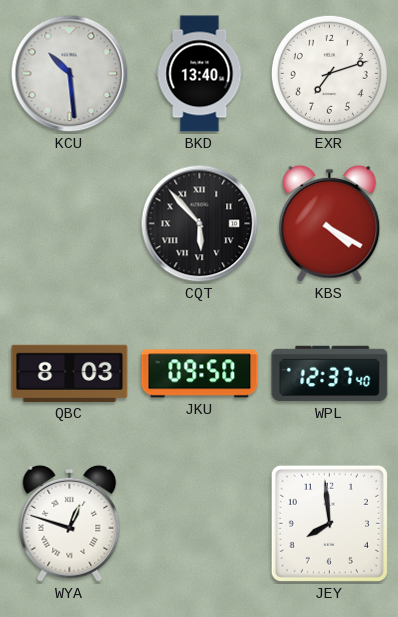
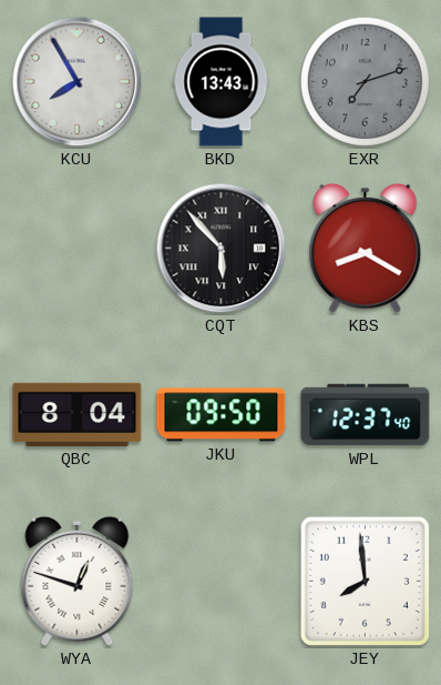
KCU: 10:29 -> 7:55
BKD: 13:40 -> 13:43
EXR dial: white -> grey
KBS: 4:20 -> 8:20
QBC: 8:03 -> 8:04
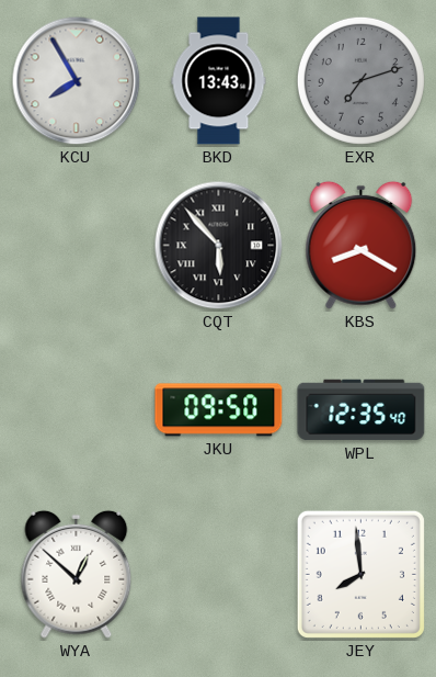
QBC: 8:04 -> none
WPL: 12:37 -> 12:35
WYA: 12:48 -> 12:52
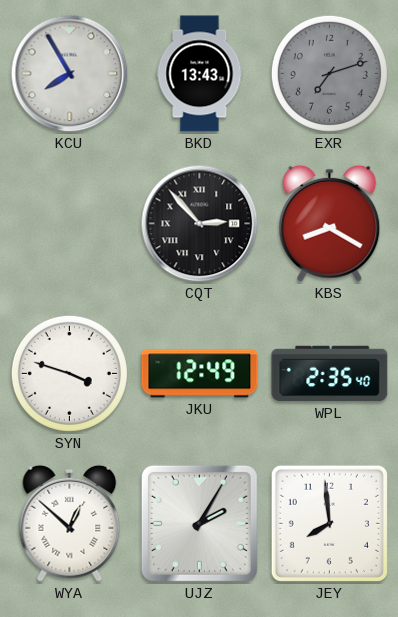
CQT: 5:53 -> 2:53
SYN: none -> 3:48
JKU: 09:50 -> 12:49
WPL: 12:35 -> 2:35
UJZ: none -> 2:05
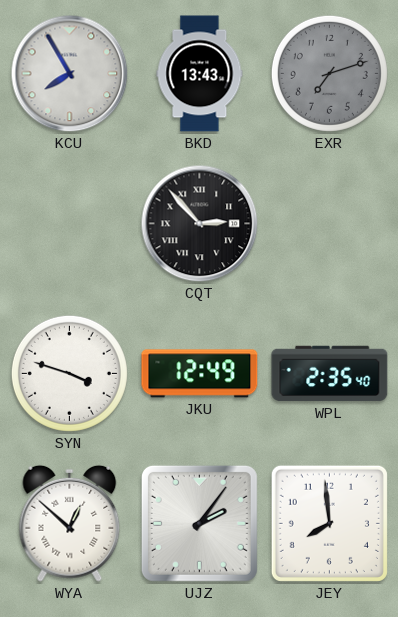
KBS: 8:20 -> none
UJZ: 2:05 -> 2:06
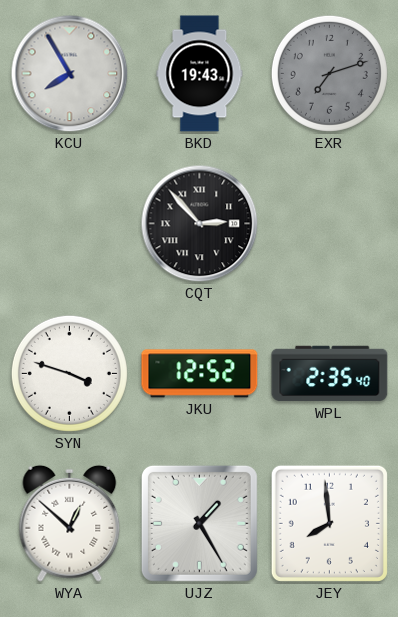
BKD: 13:43 -> 19:43
JKU: 12:49 -> 12:52
UJZ: 2:06 -> 1:25
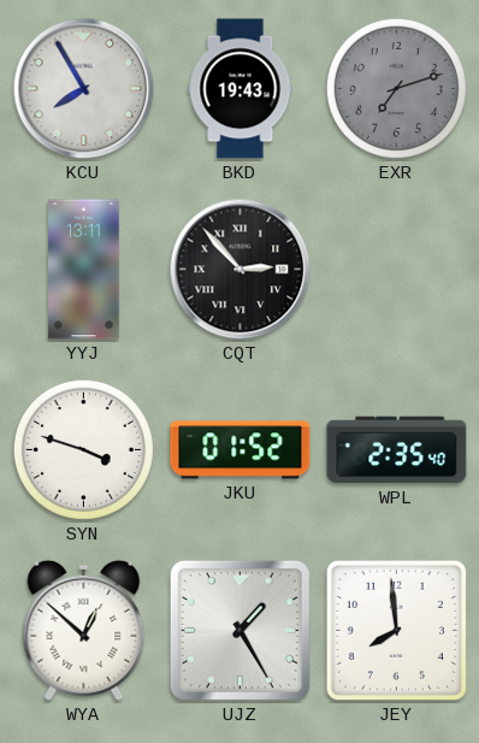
YYJ: none -> 13:11
JKU: 12:52 -> 01:52
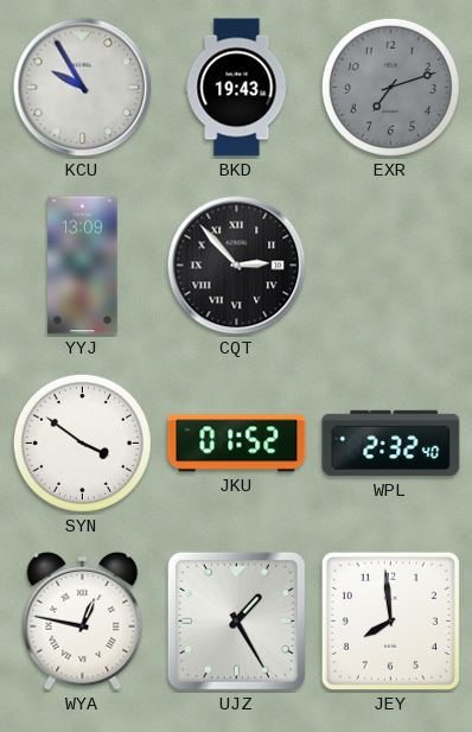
KCU: 7:55 -> 9:55
YYJ: 13:11 -> 13:09
SYN: 3:48 -> 3:51
WPL: 2:35 -> 2:32
WYA: 12:52 -> 12:47
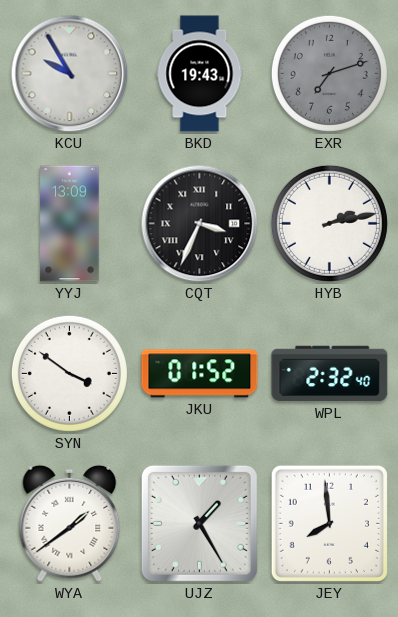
CQT: 2:53 -> 3:34
HYB: none -> 2:13
WYA: 12:47 -> 1:39
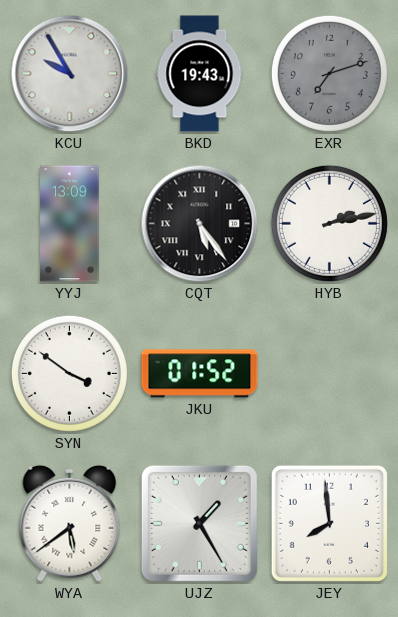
CQT: 3:34 -> 5:24
WPL: 2:32 -> none
WYA: 1:39 -> 5:39
